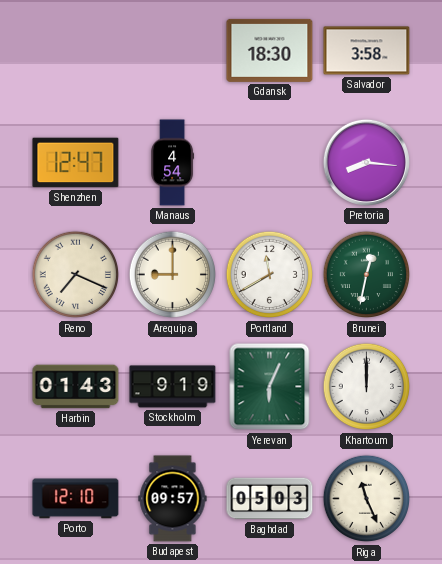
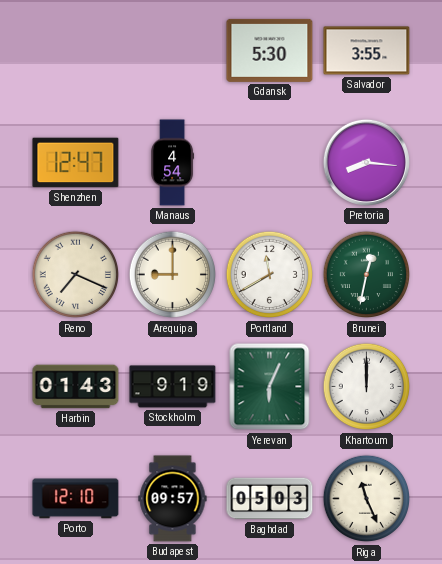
Gdansk: 18:30 -> 5:30
Salvador: 3:58 -> 3:55
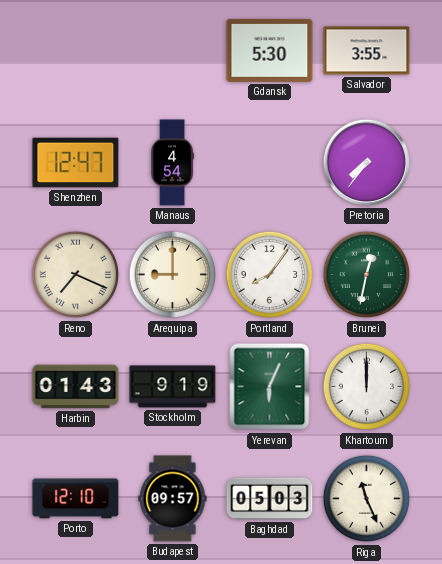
Pretoria: 8:16 -> 7:36
Portland: 11:40 -> 8:06
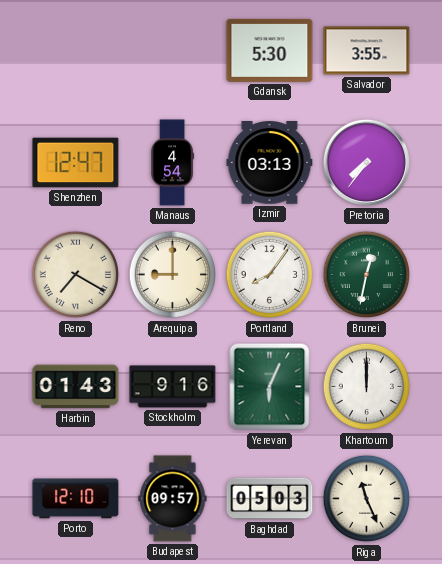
Izmir: none -> 03:13
Reno: 7:19 -> 7:20
Stockholm: 9:19 -> 9:16
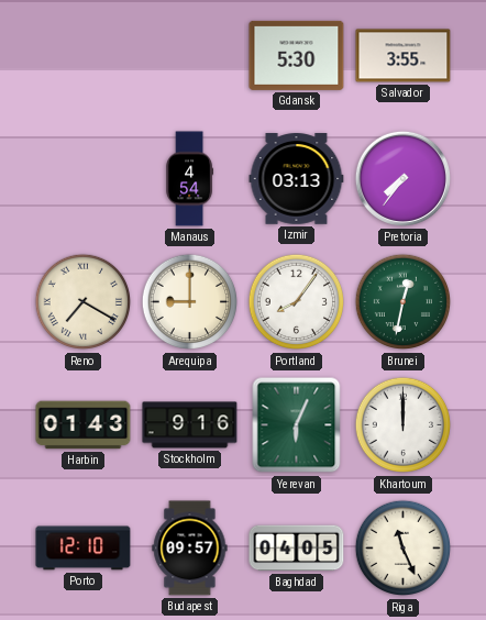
Shenzhen: 12:47 -> none
Baghdad: 05:03 -> 04:05
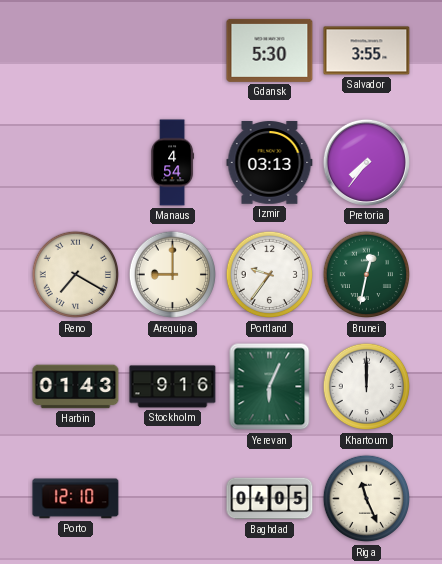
Portland: 8:06 -> 9:36
Budapest: 09:57 -> none
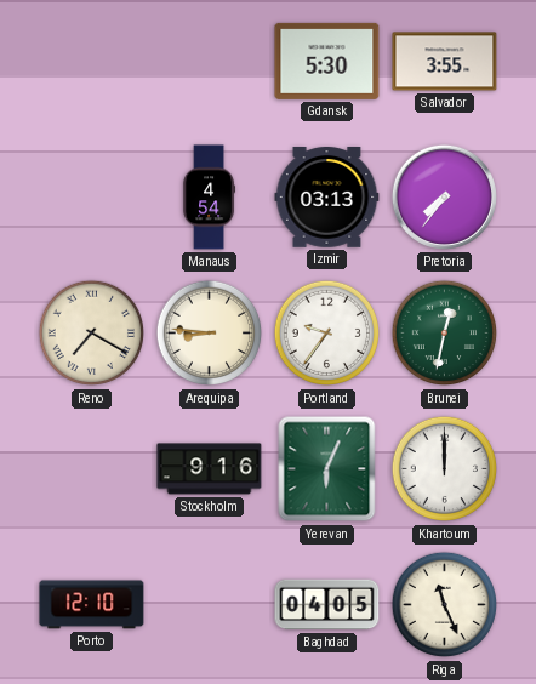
Arequipa: 9:00 -> 8:46
Harbin: 01:43 -> none
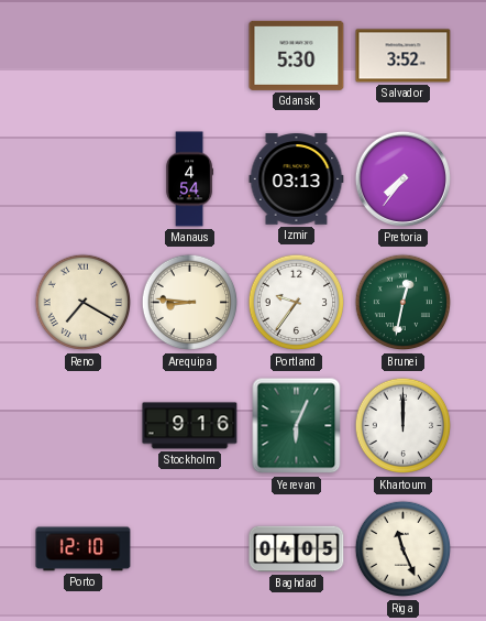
Salvador: 3:55 -> 3:52
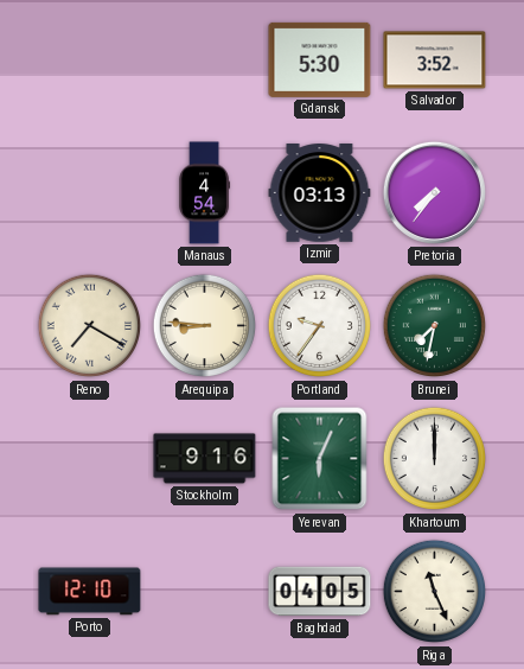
Brunei: 12:32 -> 7:32
